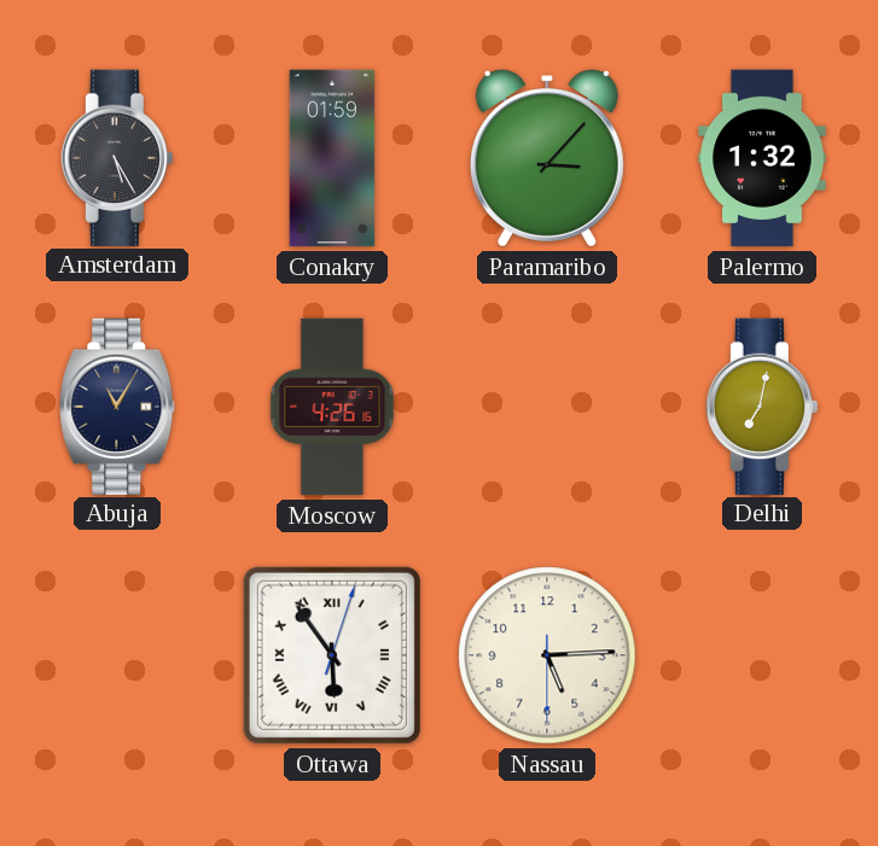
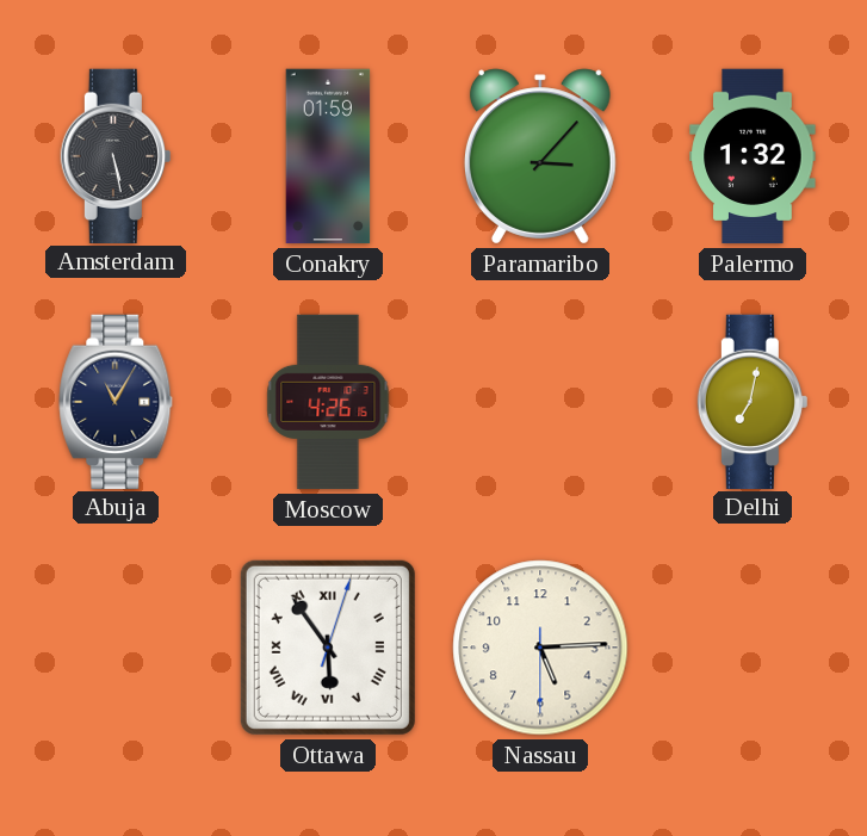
Amsterdam: 5:25 -> 5:28
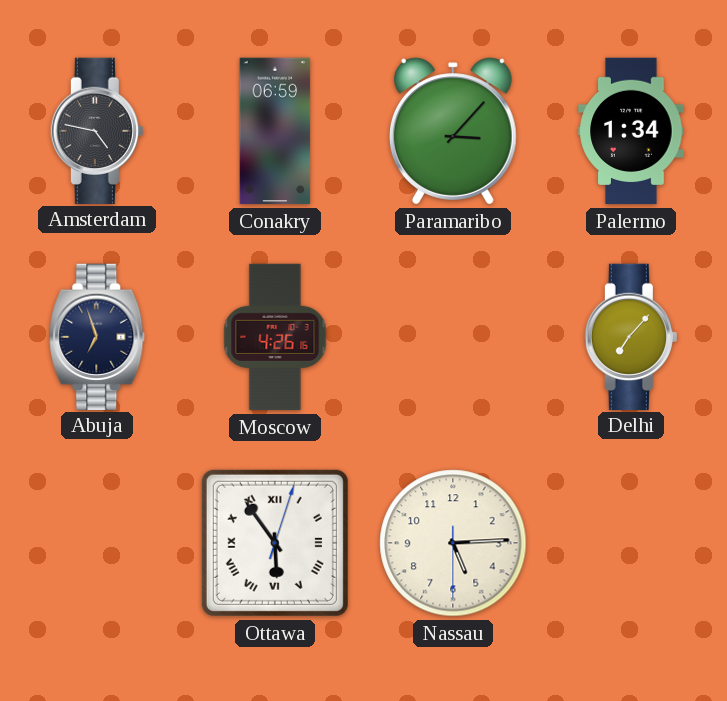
Amsterdam: 5:28 -> 4:47
Conakry: 01:59 -> 06:59
Palermo: 1:32 -> 1:34
Abuja: 11:05 -> 6:57
Delhi: 7:02 -> 7:07
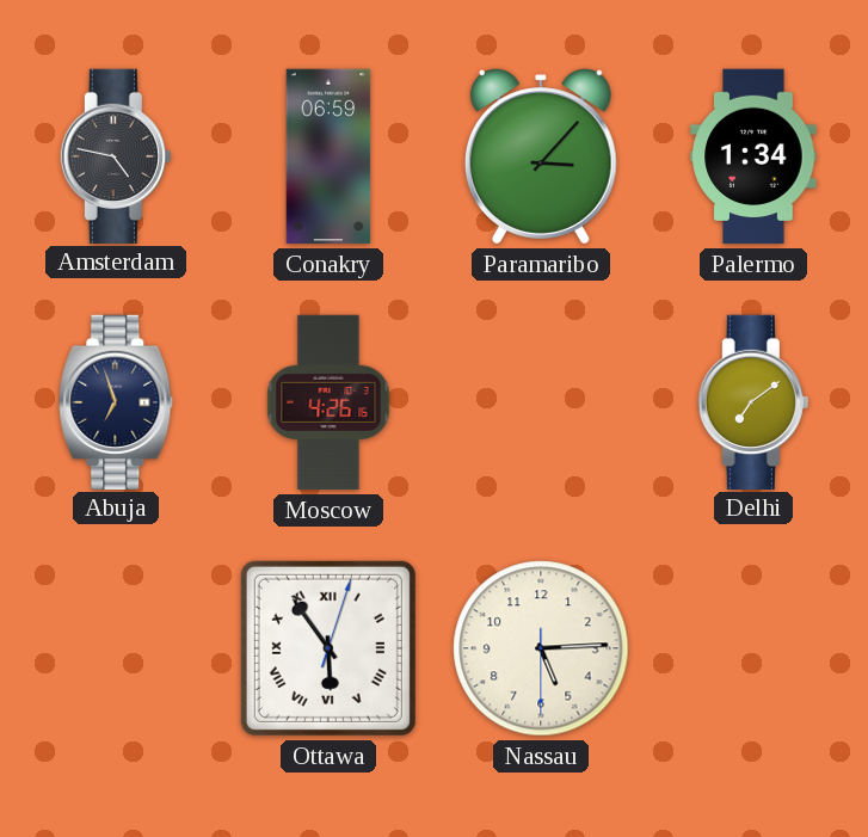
Delhi: 7:07 -> 7:09
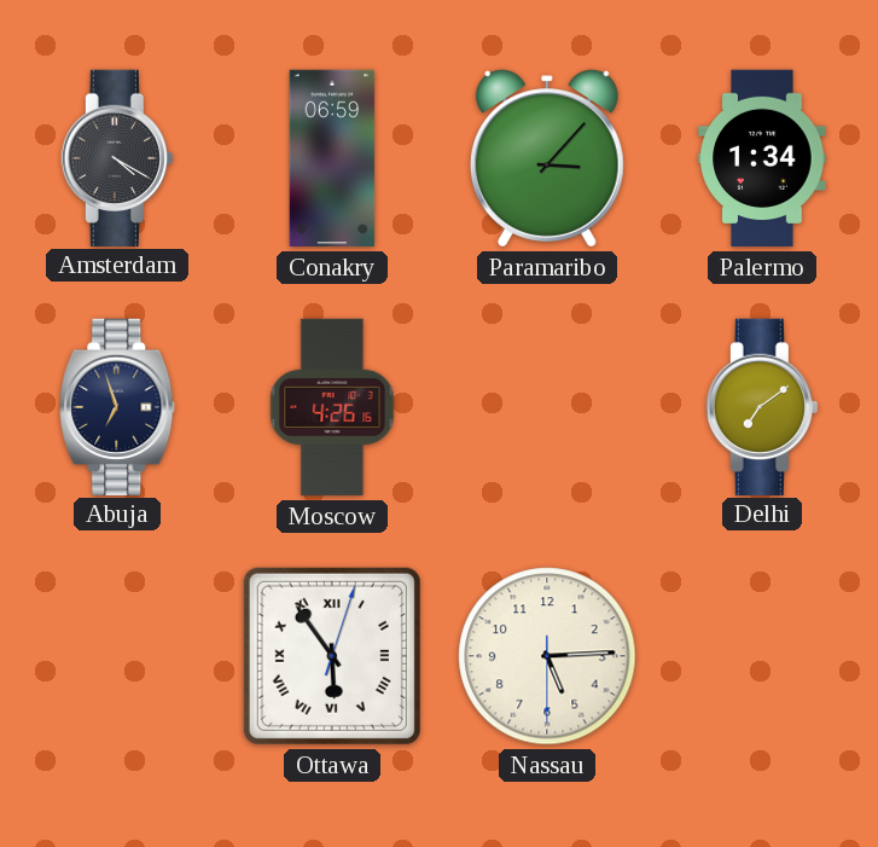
Amsterdam: 4:47 -> 4:20
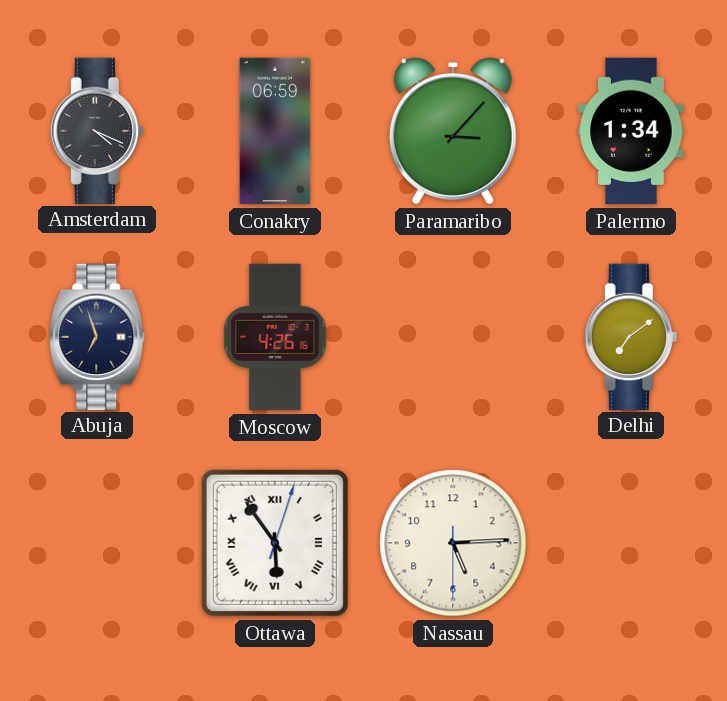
Amsterdam: 4:20 -> 4:19
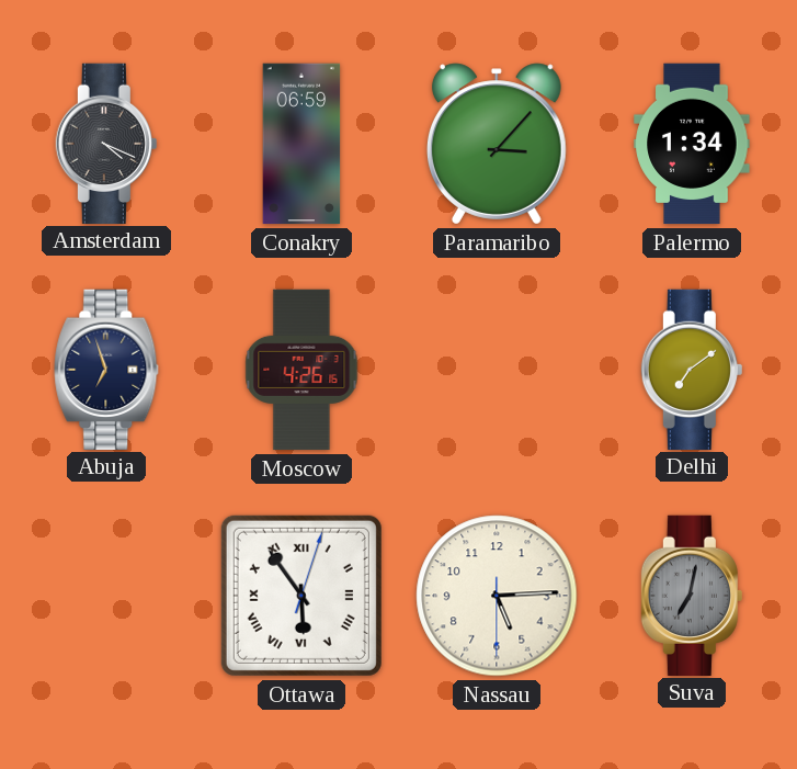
Suva: none -> 7:02
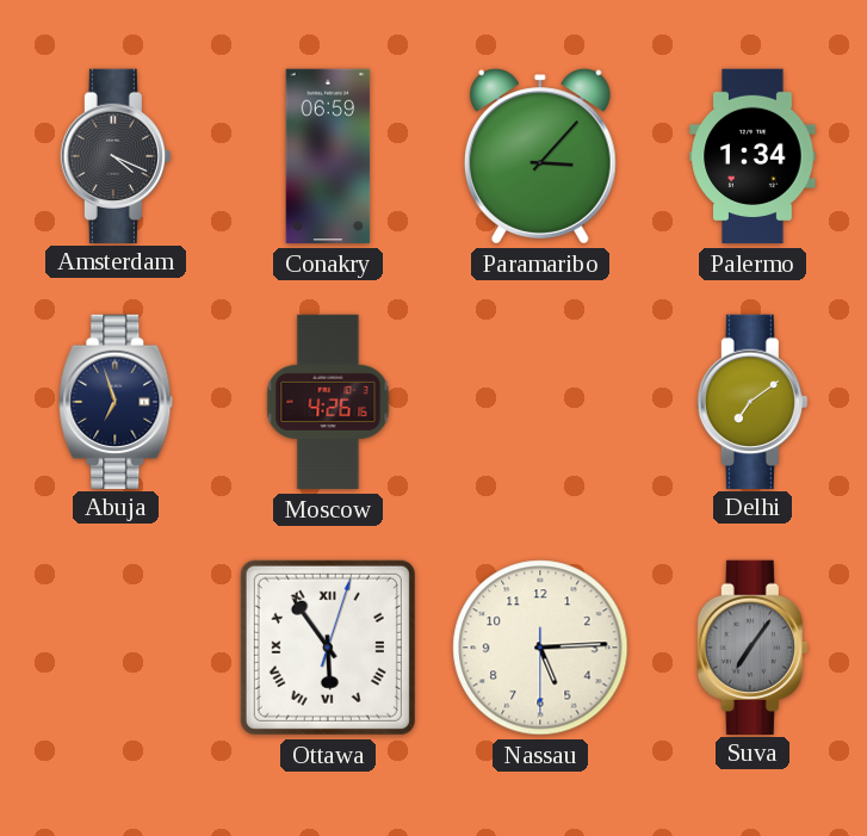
Suva: 7:02 -> 7:06
